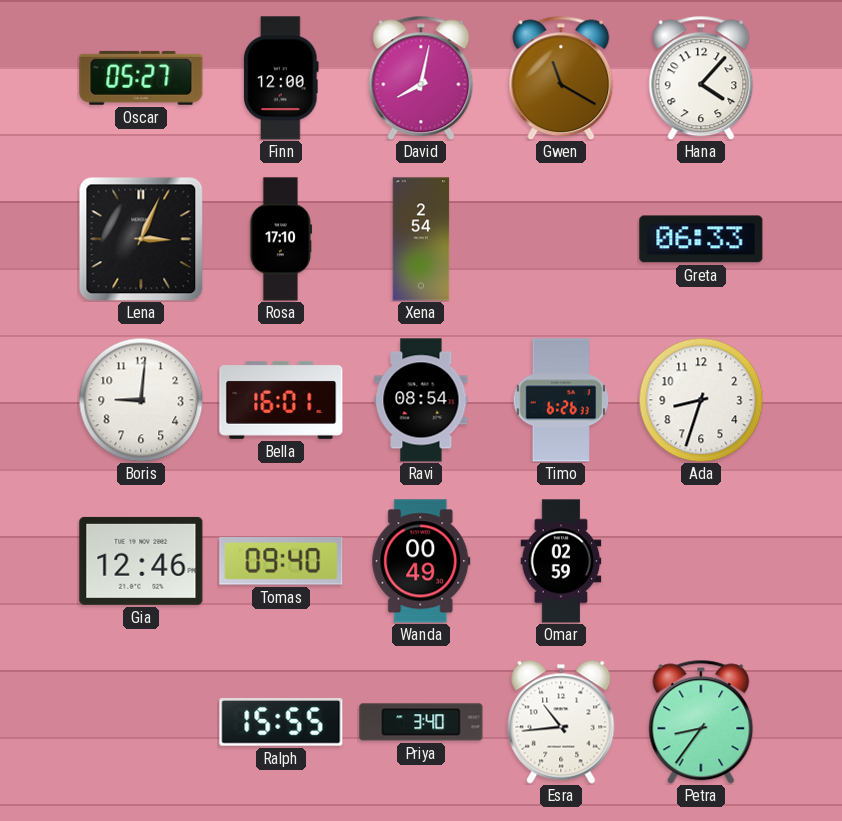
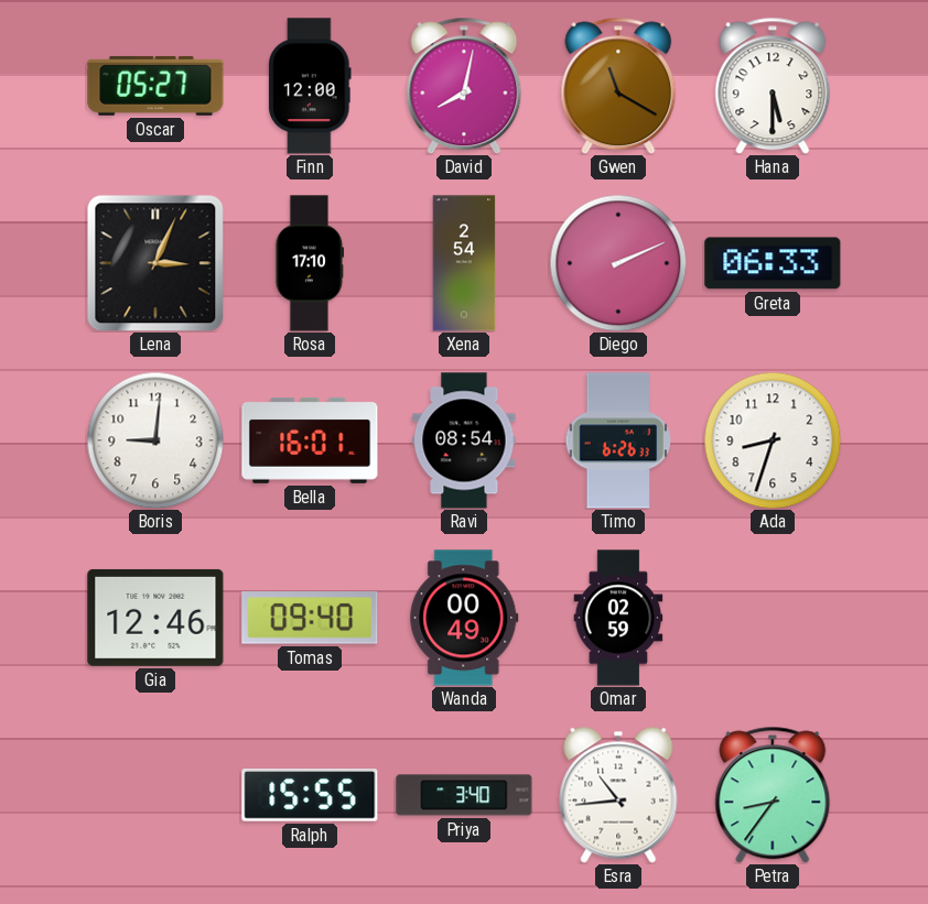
Hana: 4:07 -> 5:30
Diego: none -> 2:11
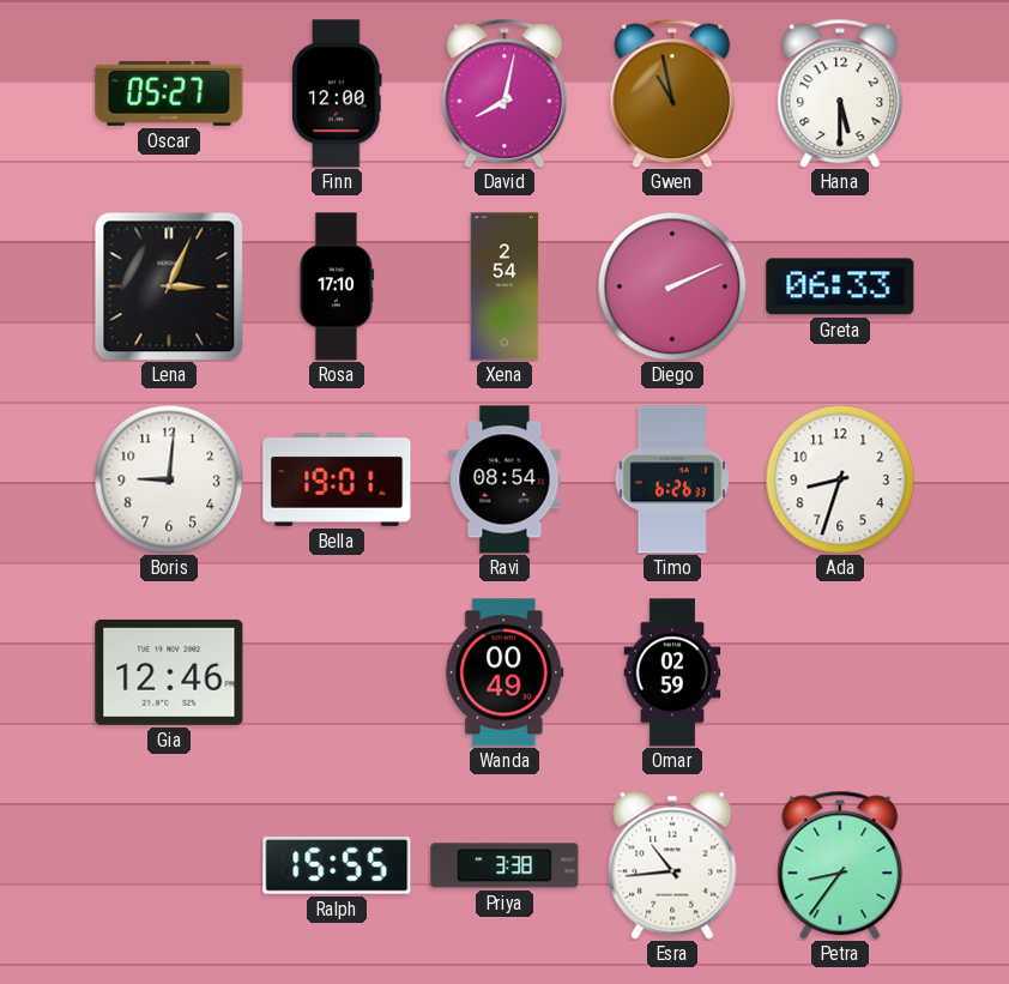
Gwen: 11:20 -> 10:58
Bella: 16:01 -> 19:01
Tomas: 09:40 -> none
Priya: 3:40 -> 3:38
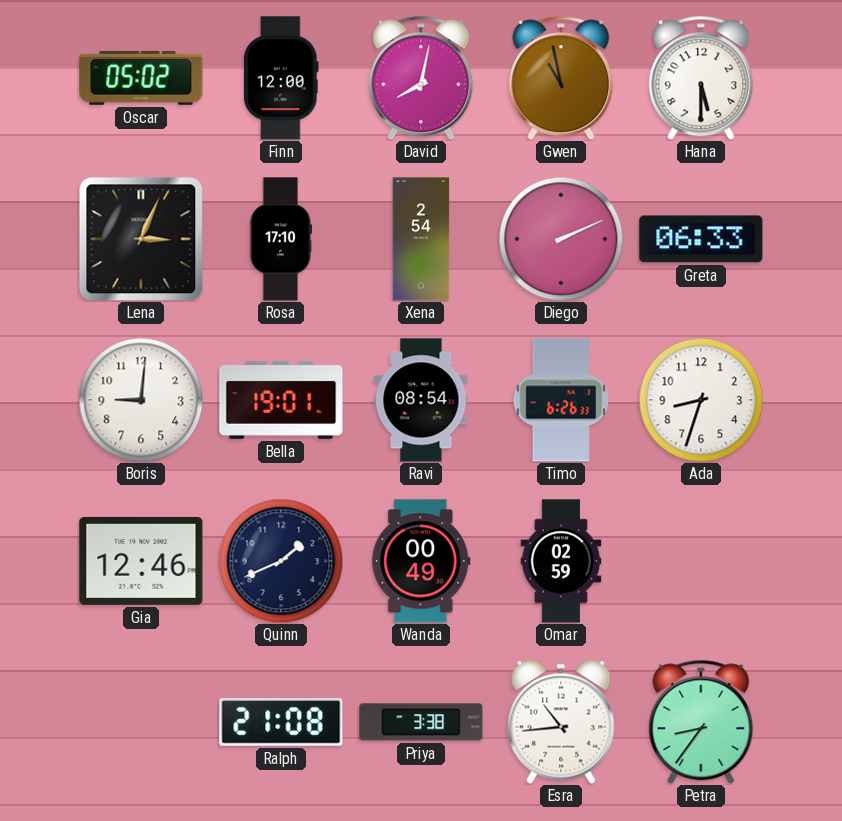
Oscar: 05:27 -> 05:02
Quinn: none -> 1:41
Ralph: 15:55 -> 21:08
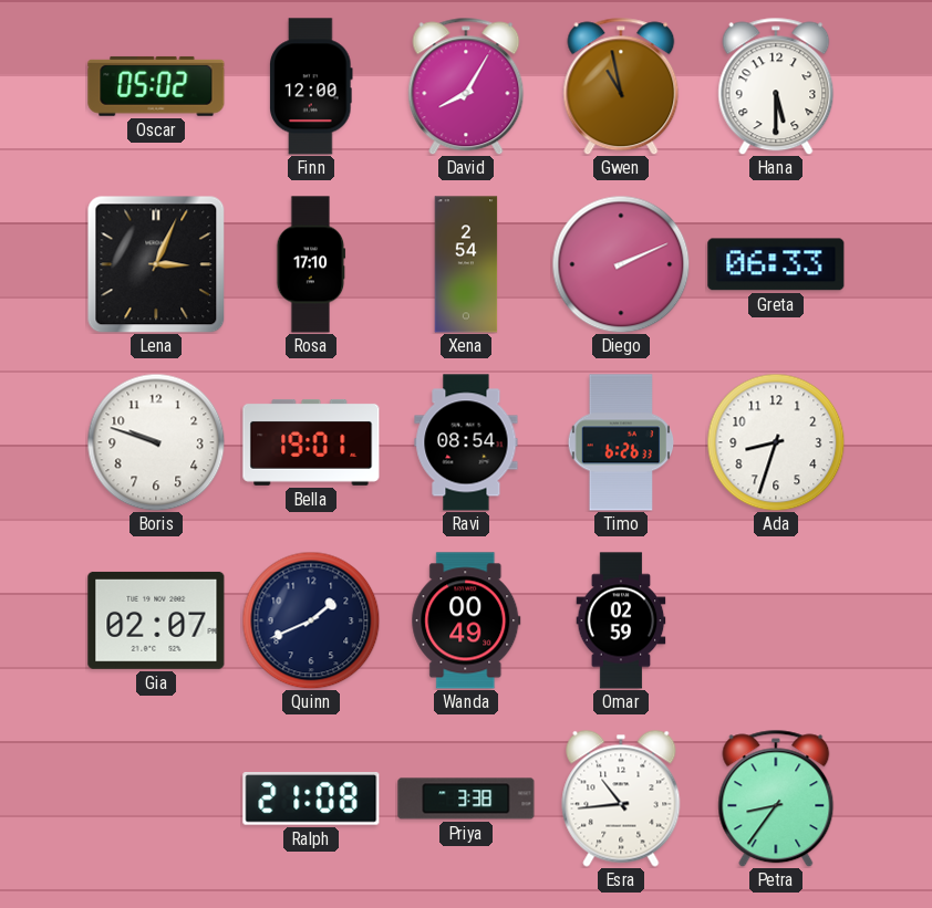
David: 8:02 -> 8:05
Boris: 9:01 -> 9:48
Gia: 12:46 -> 02:07
